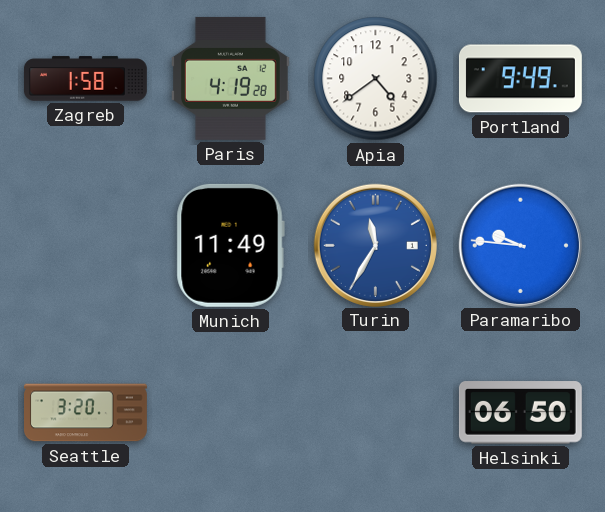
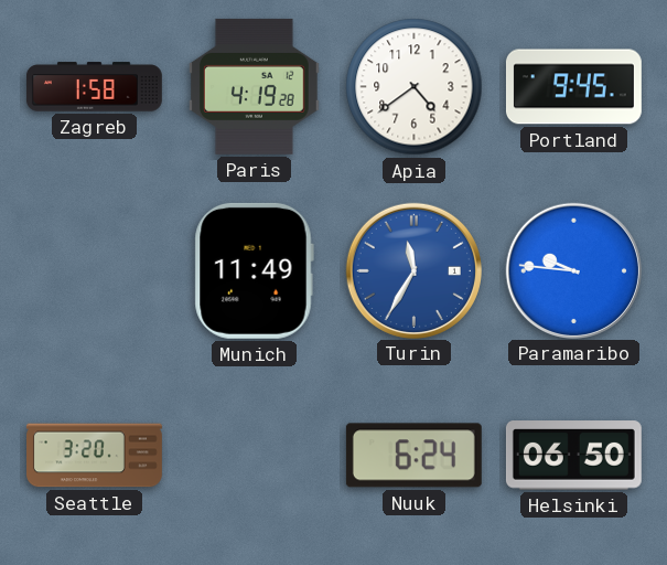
Portland: 9:49 -> 9:45
Nuuk: none -> 6:24
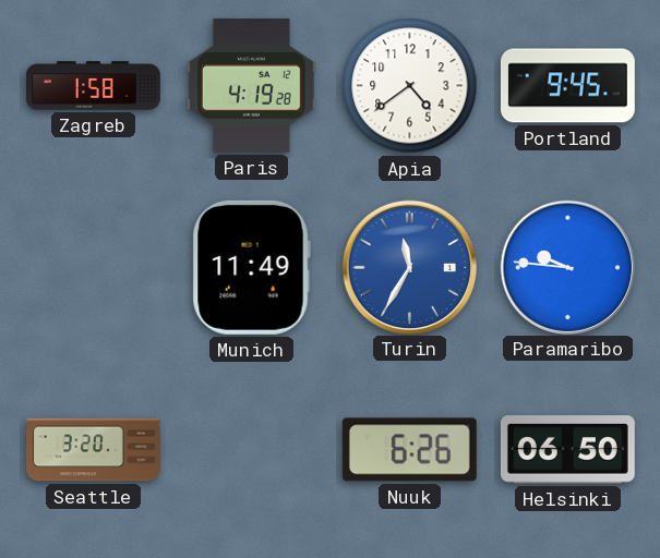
Nuuk: 6:24 -> 6:26
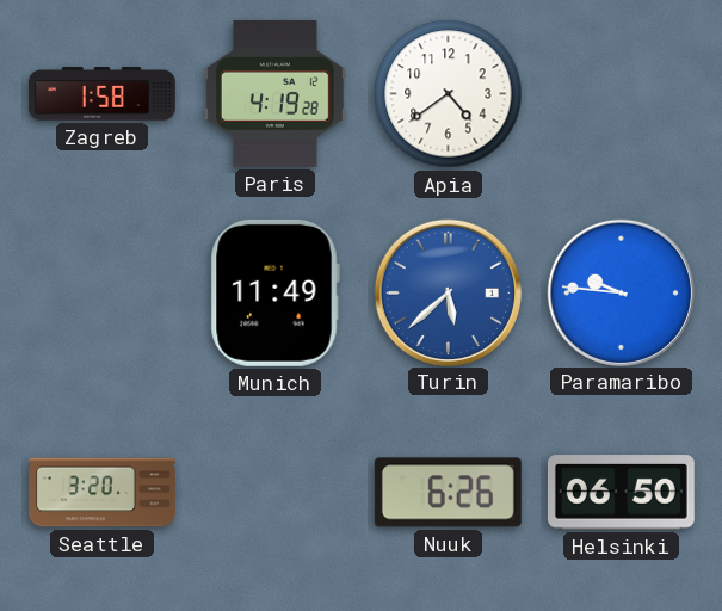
Portland: 9:45 -> none
Turin: 11:35 -> 5:38
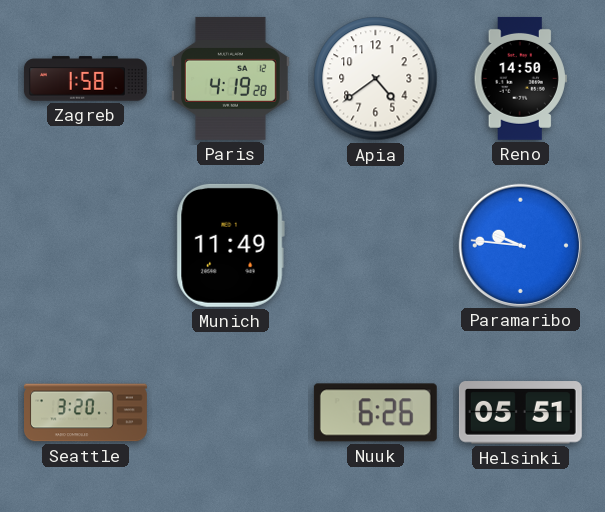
Reno: none -> 14:50
Turin: 5:38 -> none
Helsinki: 06:50 -> 05:51
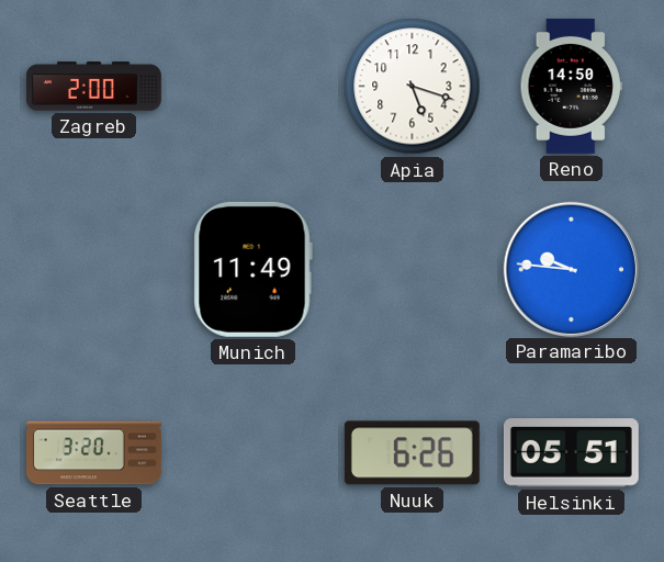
Zagreb: 1:58 -> 2:00
Paris: 4:19 -> none
Apia: 4:39 -> 5:18
